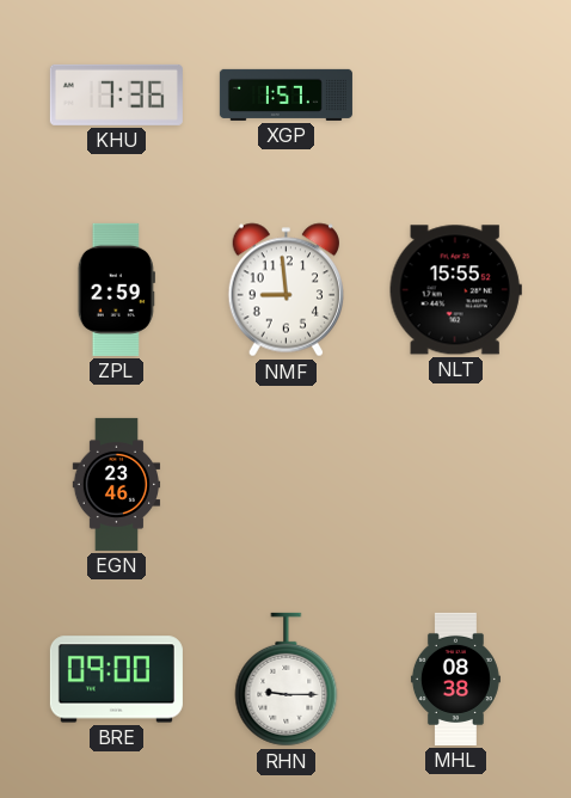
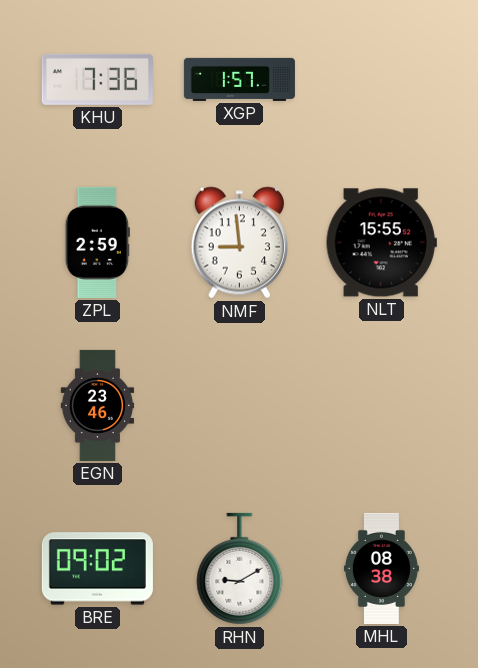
BRE: 09:00 -> 09:02
RHN: 9:15 -> 9:10
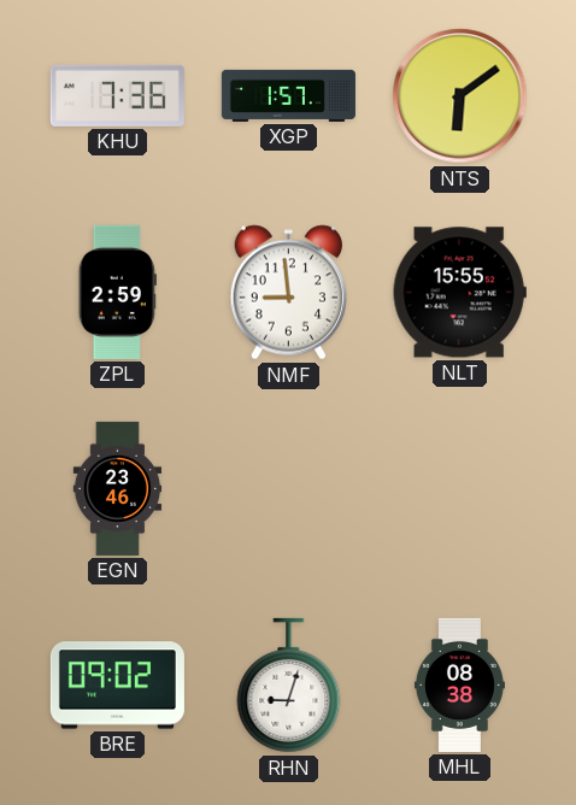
NTS: none -> 6:09
RHN: 9:10 -> 9:03
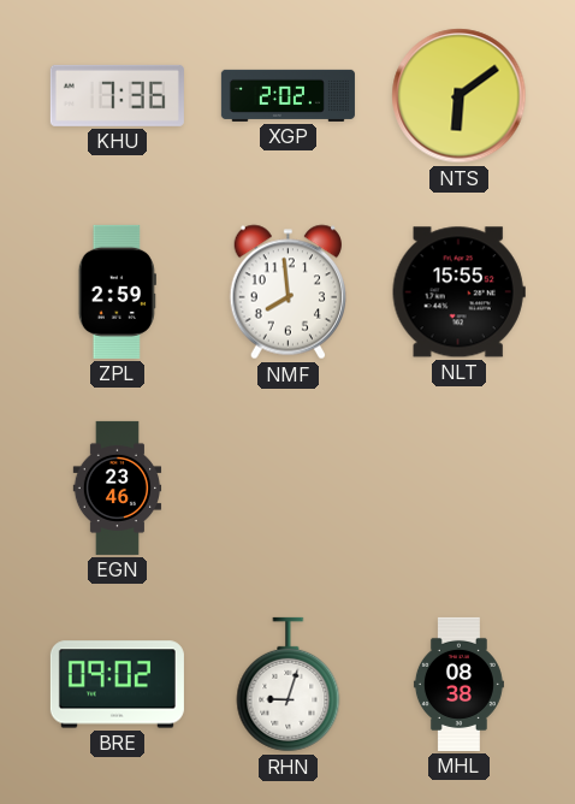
XGP: 1:57 -> 2:02
NMF: 8:59 -> 7:59
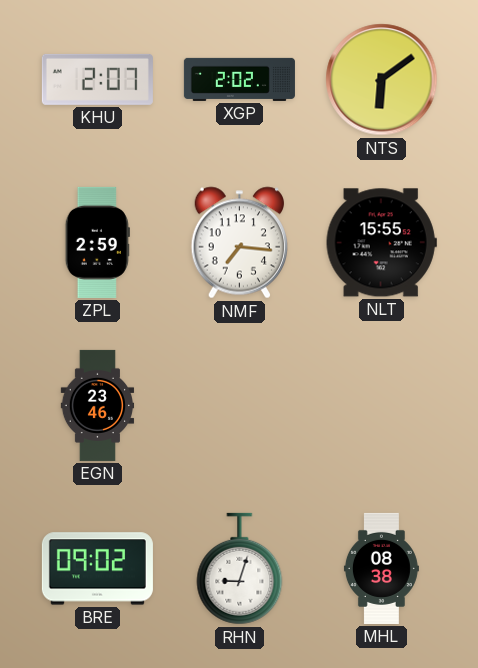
KHU: 7:36 -> 2:07
NMF: 7:59 -> 7:16
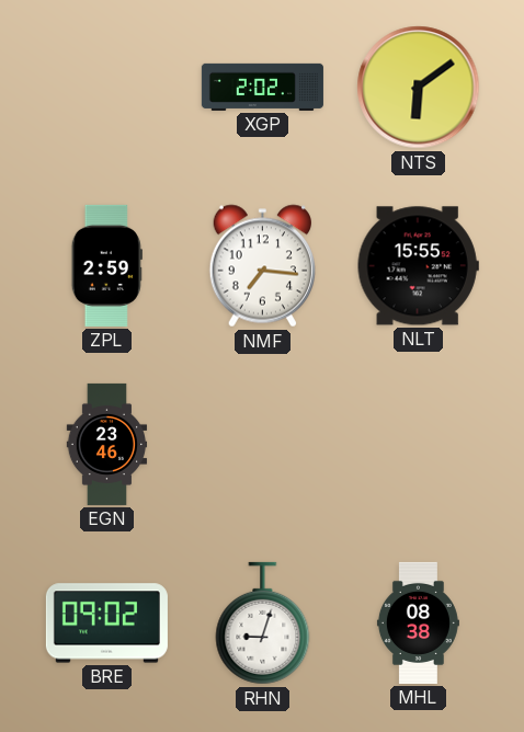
KHU: 2:07 -> none
